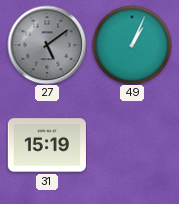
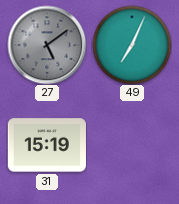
49: 1:04 -> 7:04
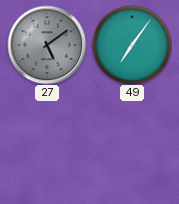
49: 7:04 -> 7:06
31: 15:19 -> none
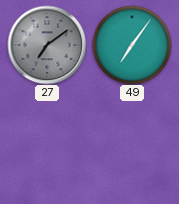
27: 5:09 -> 7:09
